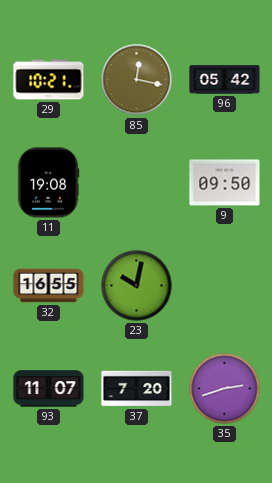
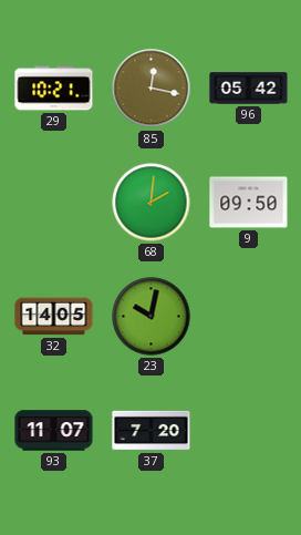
11: 19:08 -> none
68: none -> 2:01
32: 16:55 -> 14:05
35: 2:42 -> none
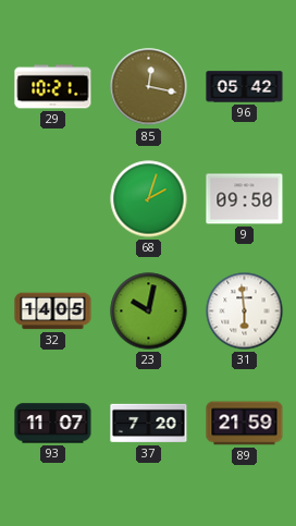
68: 2:01 -> 2:03
31: none -> 5:59
89: none -> 21:59
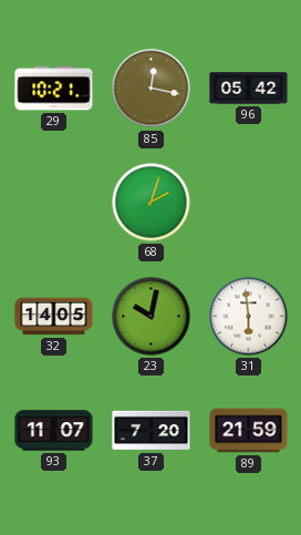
9: 09:50 -> none
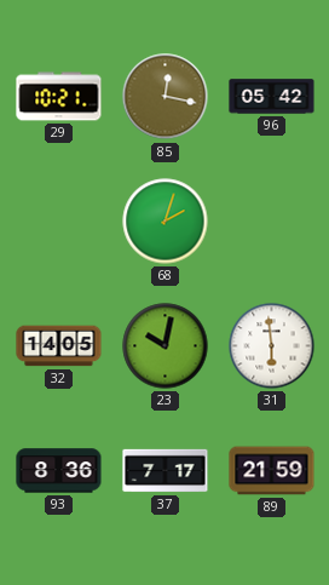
93: 11:07 -> 8:36
37: 7:20 -> 7:17
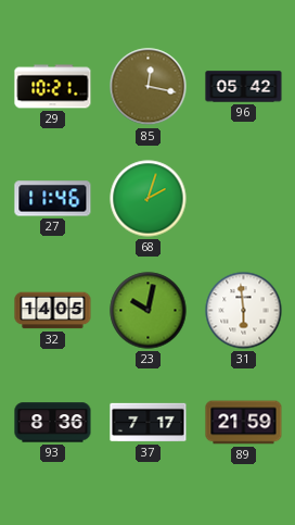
27: none -> 11:46
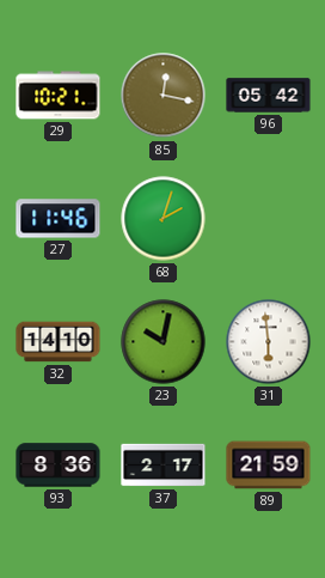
32: 14:05 -> 14:10
37: 7:17 -> 2:17
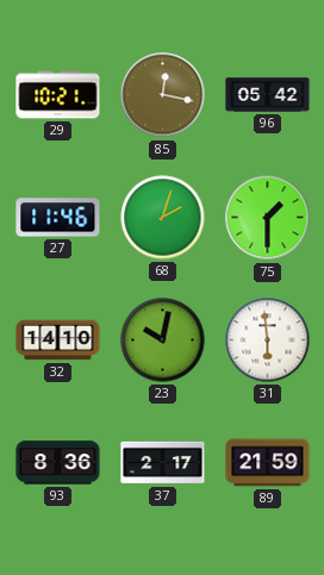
75: none -> 1:30
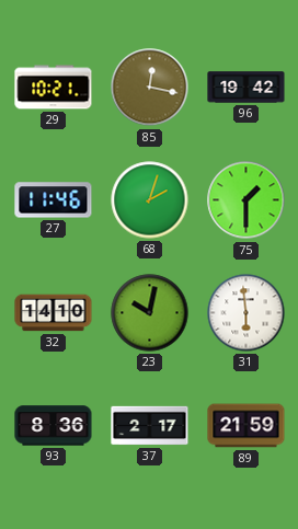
96: 05:42 -> 19:42
